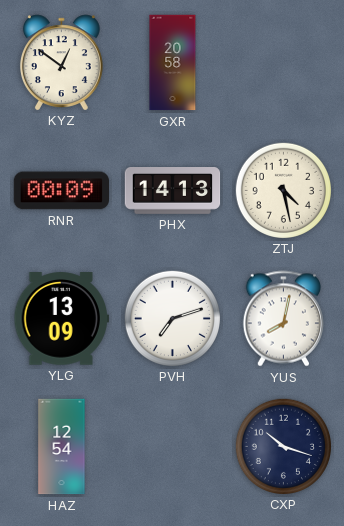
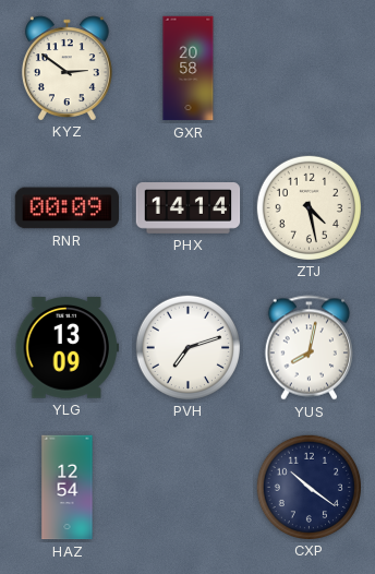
KYZ: 12:51 -> 2:51
PHX: 14:13 -> 14:14
CXP: 10:18 -> 10:21
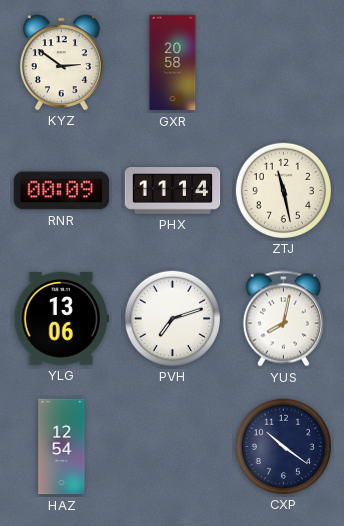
PHX: 14:14 -> 11:14
ZTJ: 4:28 -> 11:28
YLG: 13:09 -> 13:06
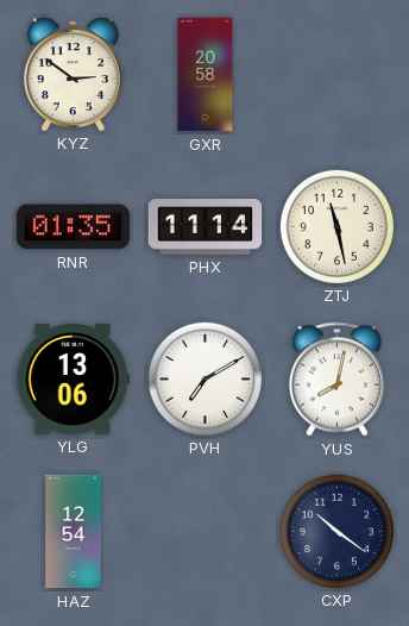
RNR: 00:09 -> 01:35
PVH: 7:12 -> 7:10
